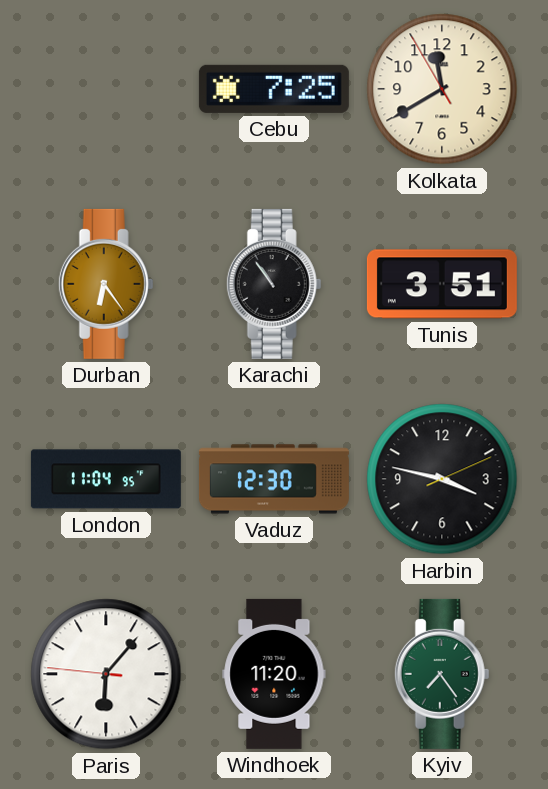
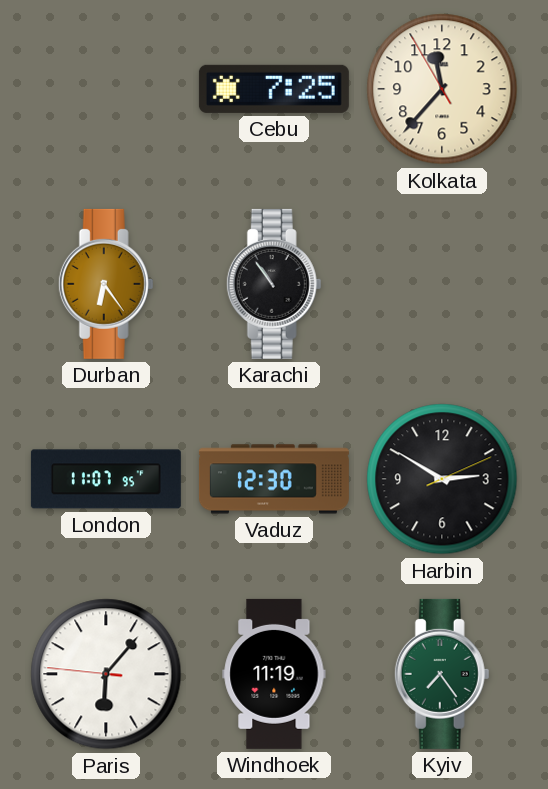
Kolkata: 11:39 -> 11:36
Tunis: 3:51 -> none
London: 11:04 -> 11:07
Harbin: 3:47 -> 2:50
Windhoek: 11:20 -> 11:19
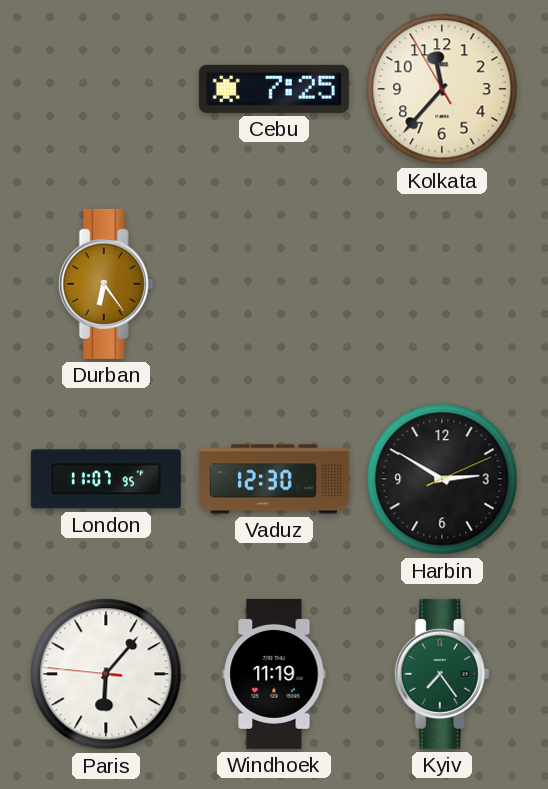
Karachi: 10:54 -> none
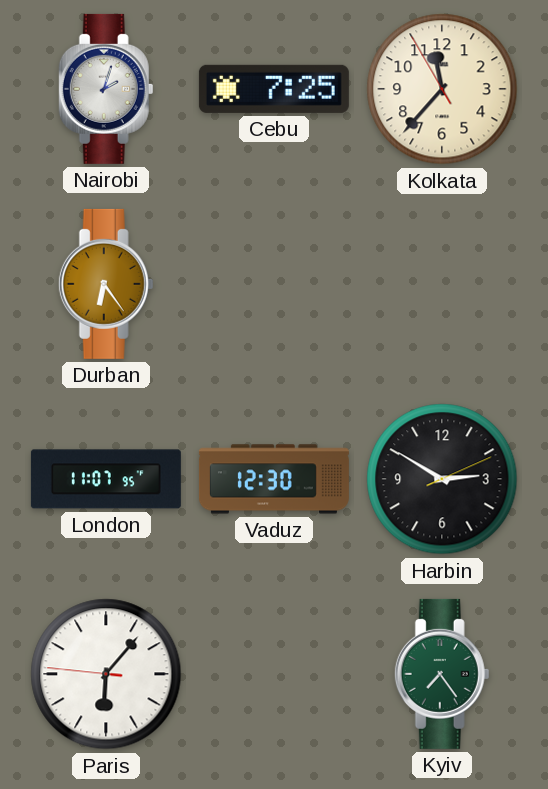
Nairobi: none -> 2:03
Windhoek: 11:19 -> none
